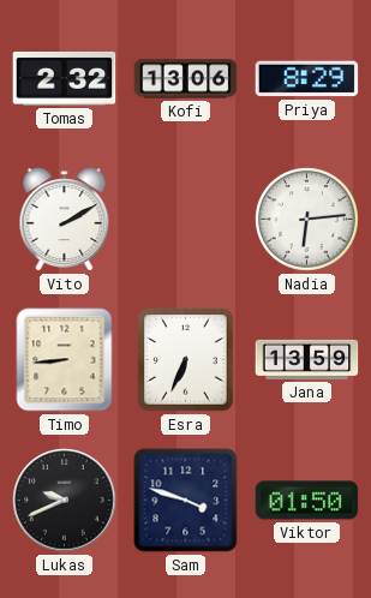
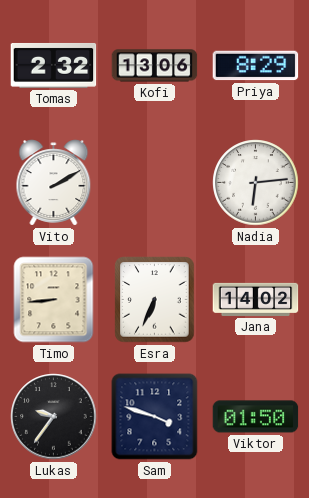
Jana: 13:59 -> 14:02
Lukas: 9:41 -> 9:36
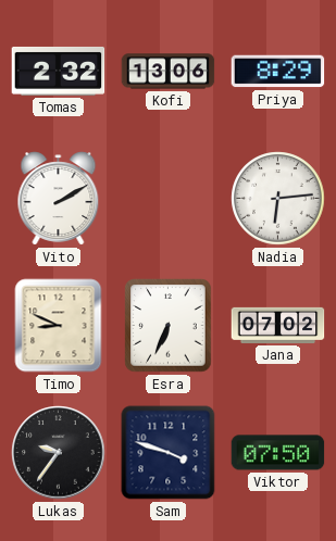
Timo: 8:44 -> 8:49
Jana: 14:02 -> 07:02
Viktor: 01:50 -> 07:50
